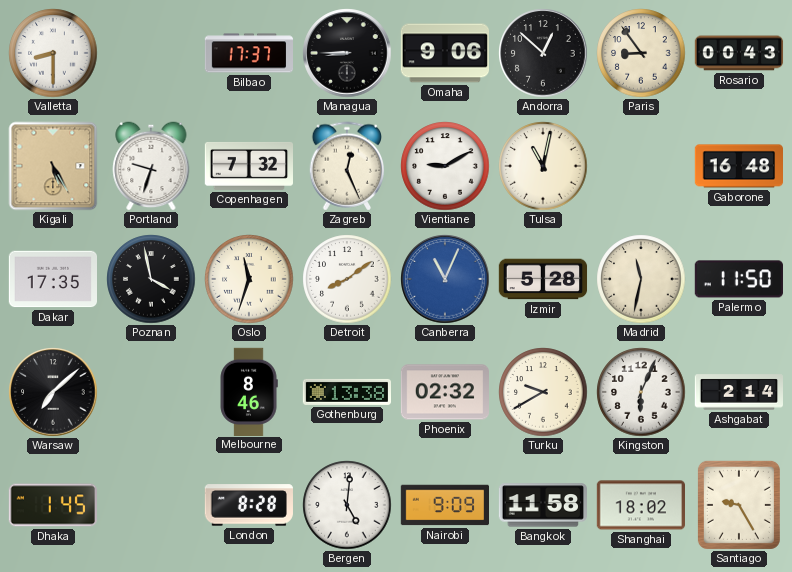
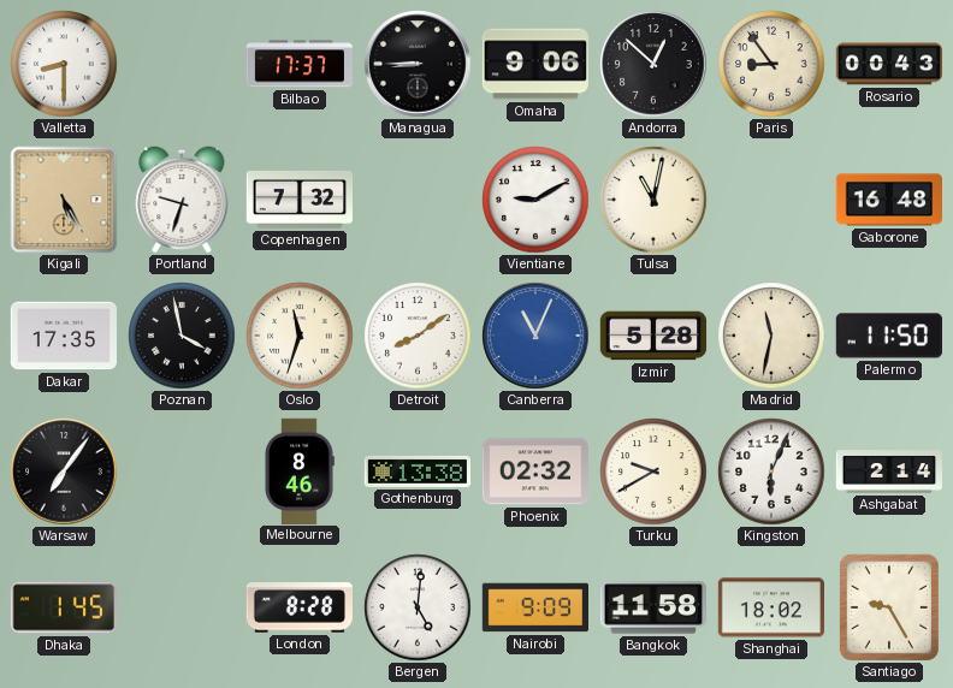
Zagreb: 12:26 -> none
Warsaw: 7:08 -> 7:06
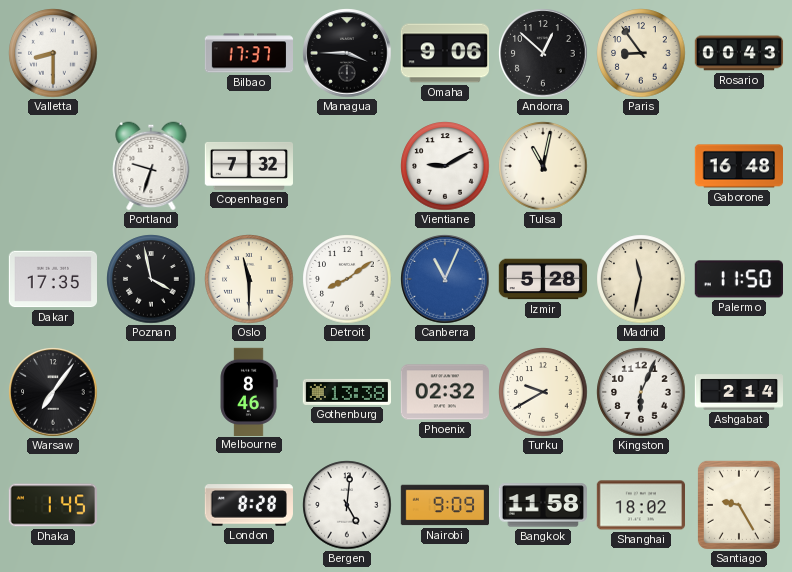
Managua: 8:45 -> 3:45
Kigali: 5:25 -> none
Oslo: 11:33 -> 11:30
